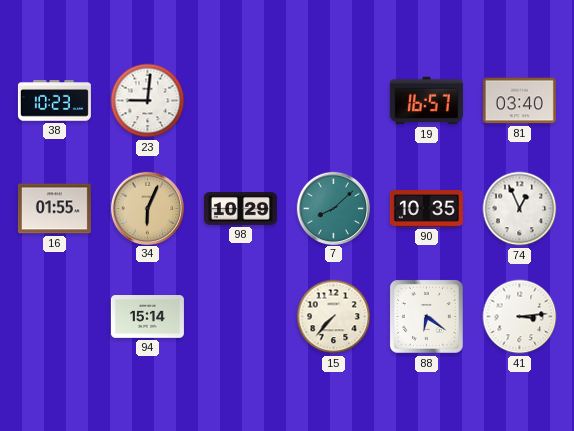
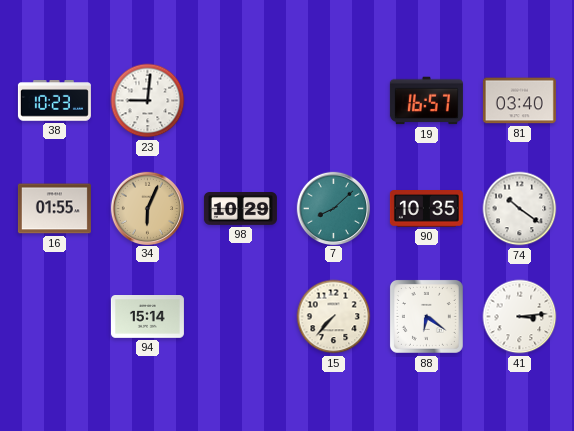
74: 12:56 -> 10:21
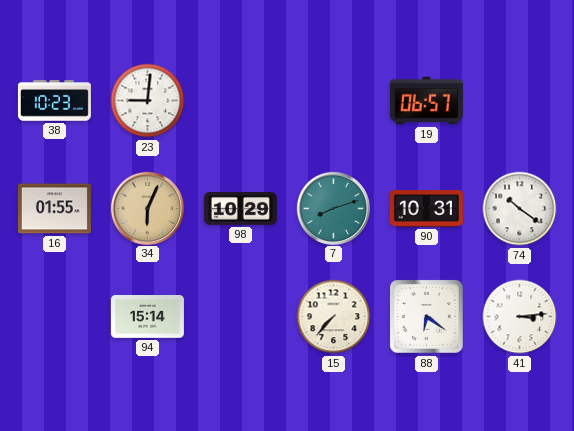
19: 16:57 -> 06:57
81: 03:40 -> none
7: 8:08 -> 8:12
90: 10:35 -> 10:31
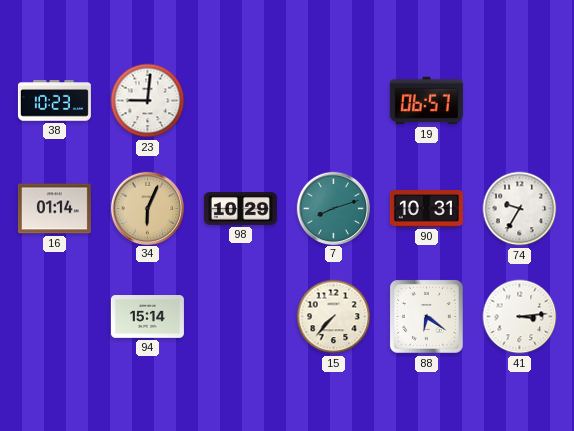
16: 01:55 -> 01:14
74: 10:21 -> 9:35
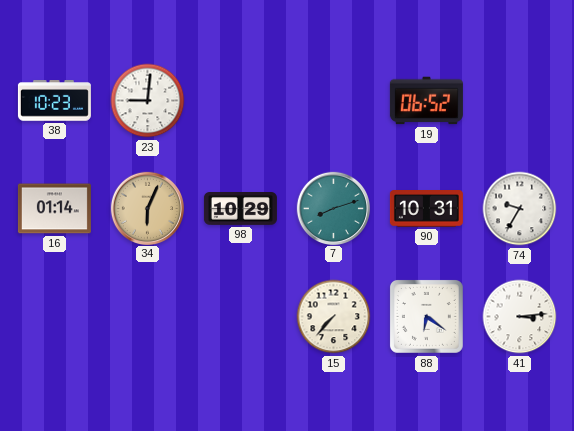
19: 06:57 -> 06:52
94: 15:14 -> none
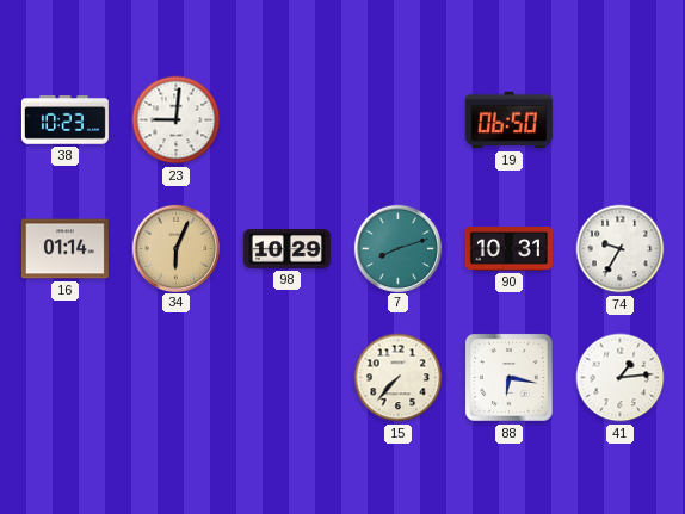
19: 06:52 -> 06:50
88: 6:21 -> 6:17
41: 3:14 -> 1:14
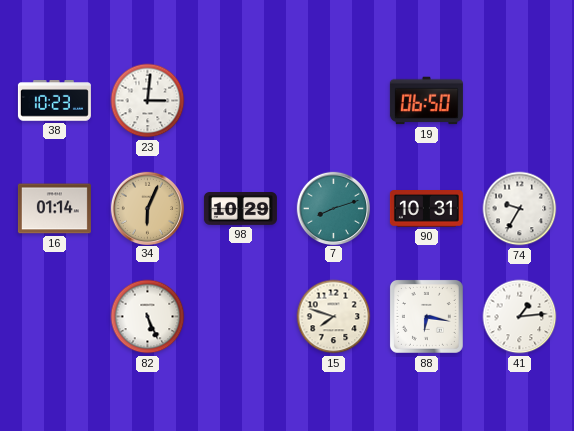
23: 9:01 -> 3:01
82: none -> 5:26
15: 7:37 -> 7:48
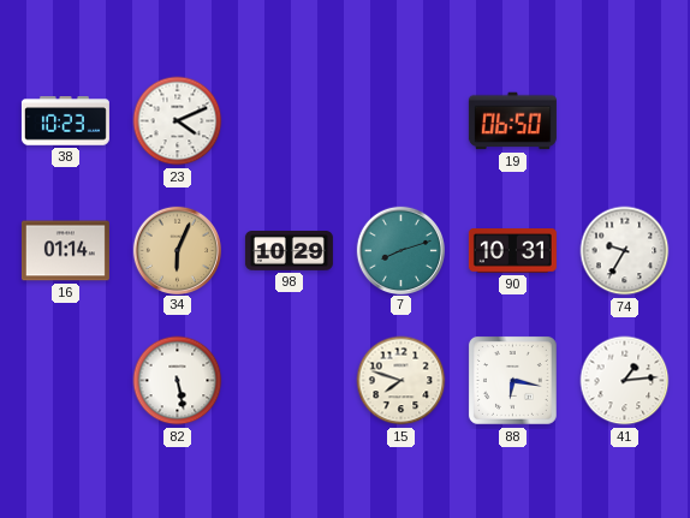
23: 3:01 -> 4:11
82: 5:26 -> 5:28
